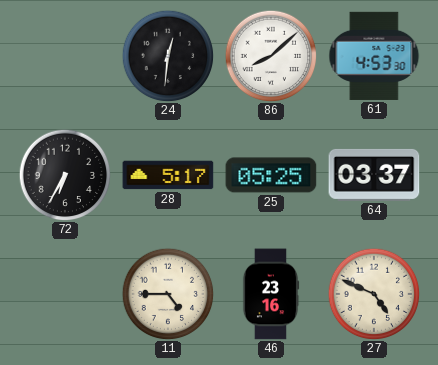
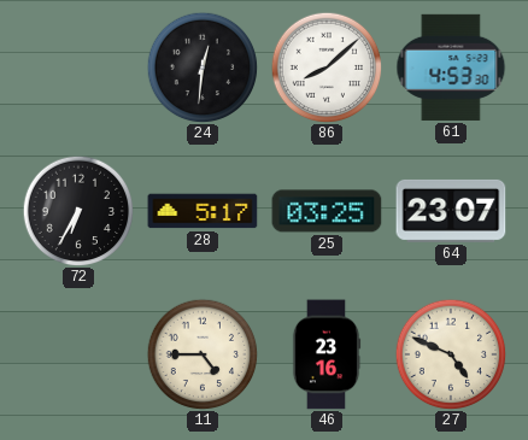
25: 05:25 -> 03:25
64: 03:37 -> 23:07
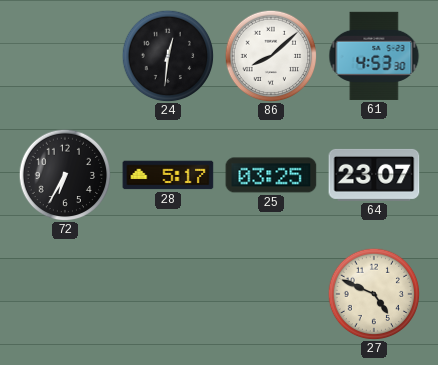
11: 4:45 -> none
46: 23:16 -> none
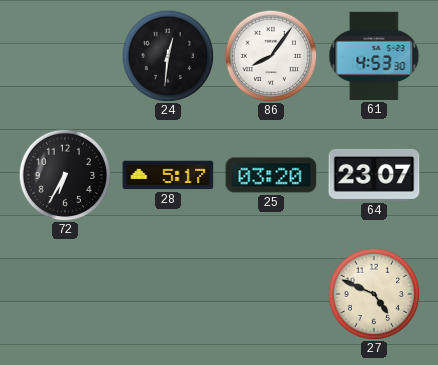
86: 8:08 -> 8:06
25: 03:25 -> 03:20
